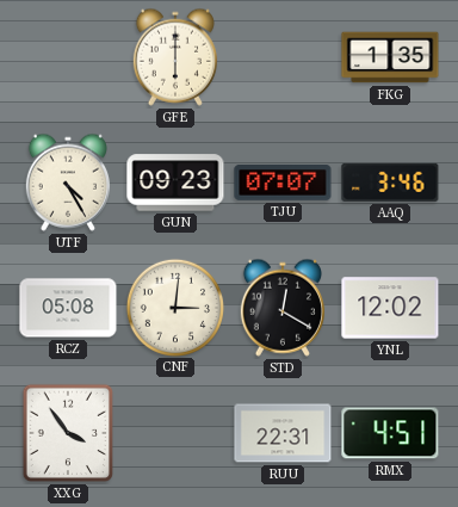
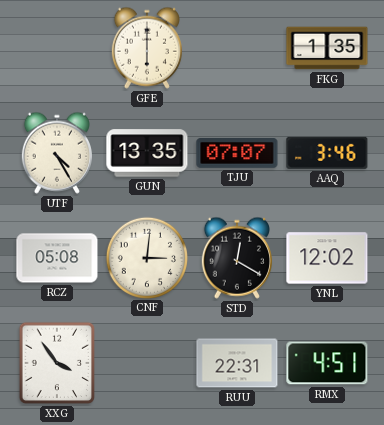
GUN: 09:23 -> 13:35
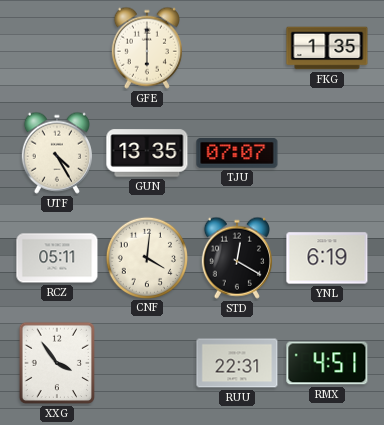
AAQ: 3:46 -> none
RCZ: 05:08 -> 05:11
CNF: 3:01 -> 4:01
YNL: 12:02 -> 6:19
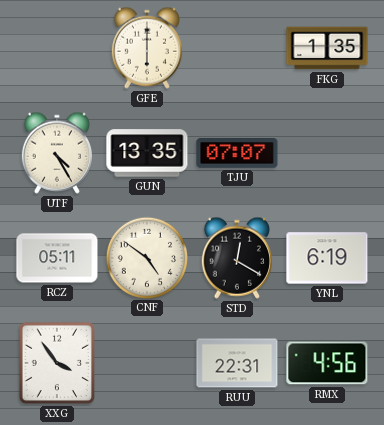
CNF: 4:01 -> 4:51
RMX: 4:51 -> 4:56
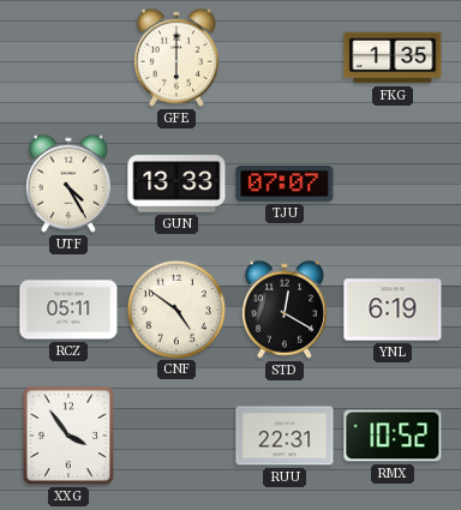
GUN: 13:35 -> 13:33
RMX: 4:56 -> 10:52
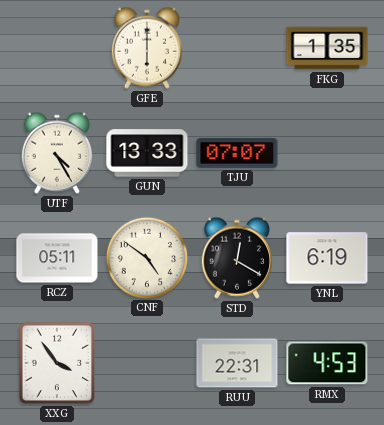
RMX: 10:52 -> 4:53
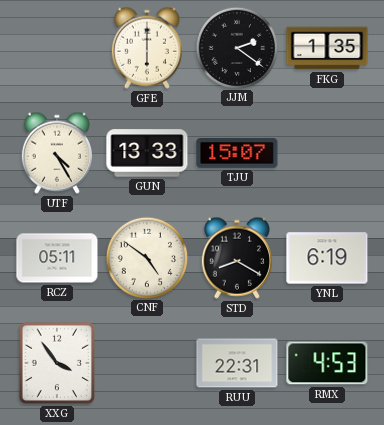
JJM: none -> 2:21
TJU: 07:07 -> 15:07
STD: 12:20 -> 8:20
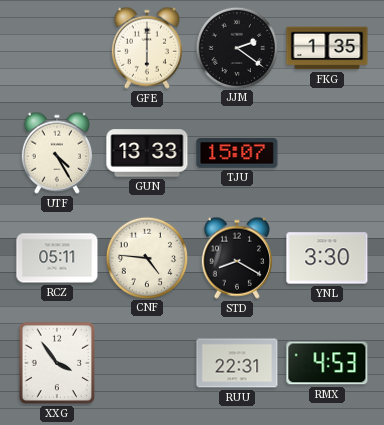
CNF: 4:51 -> 4:46
YNL: 6:19 -> 3:30
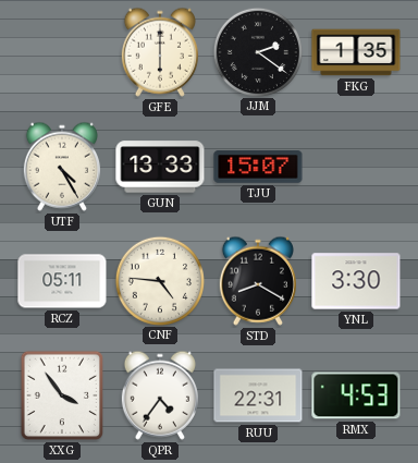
QPR: none -> 4:36
